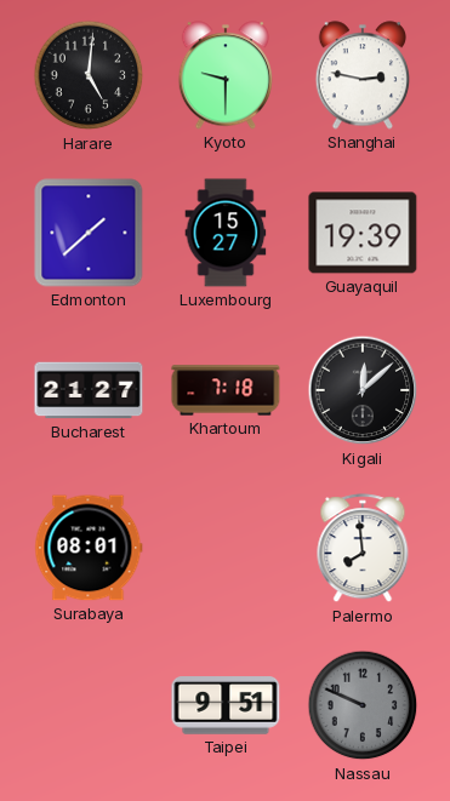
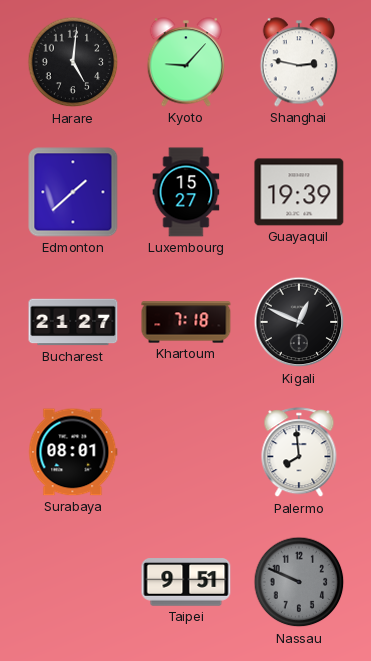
Kyoto: 9:30 -> 9:07
Kigali: 12:08 -> 12:49
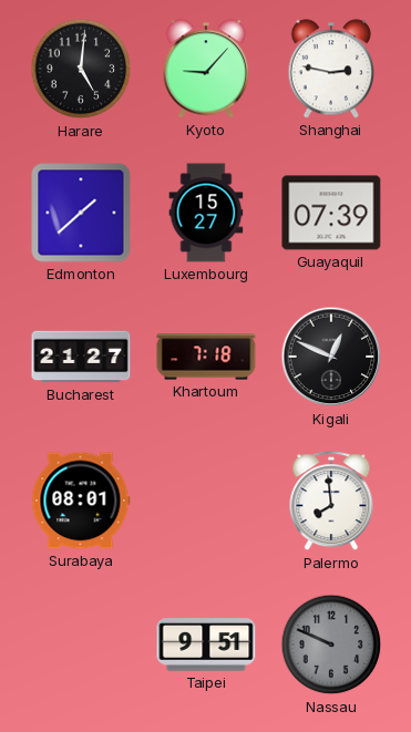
Guayaquil: 19:39 -> 07:39
